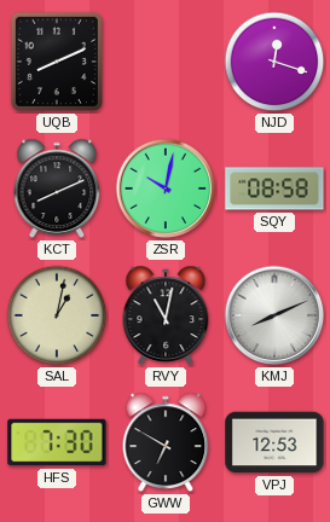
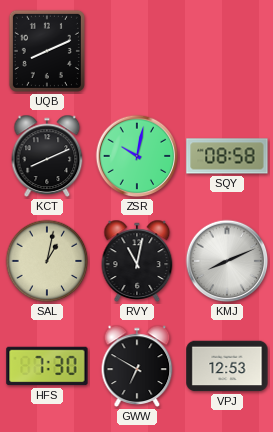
NJD: 12:18 -> none
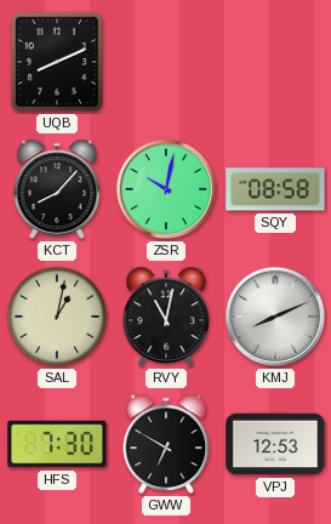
KCT: 8:11 -> 8:07
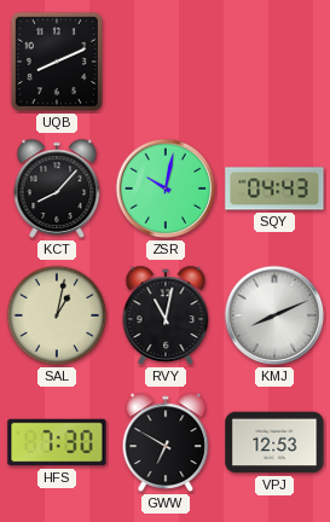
SQY: 08:58 -> 04:43
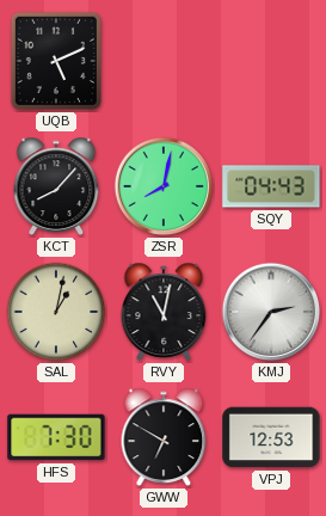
UQB: 8:11 -> 5:11
ZSR: 10:02 -> 8:02
KMJ: 8:11 -> 2:36
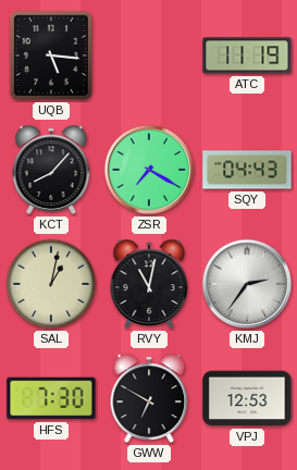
UQB: 5:11 -> 5:16
ATC: none -> 11:19
ZSR: 8:02 -> 7:20
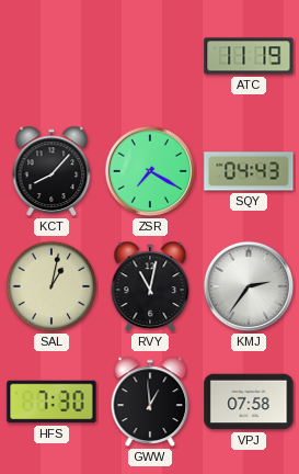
UQB: 5:16 -> none
GWW: 6:50 -> 12:59
VPJ: 12:53 -> 07:58
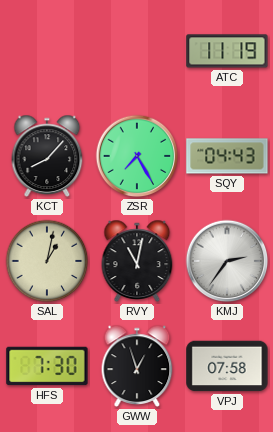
ZSR: 7:20 -> 7:25
GWW: 12:59 -> 12:57
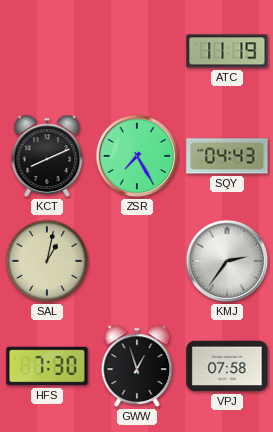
KCT: 8:07 -> 8:11
RVY: 11:02 -> none
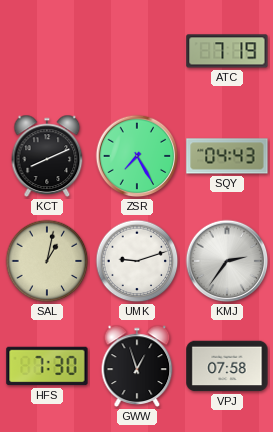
ATC: 11:19 -> 7:19
UMK: none -> 9:12
